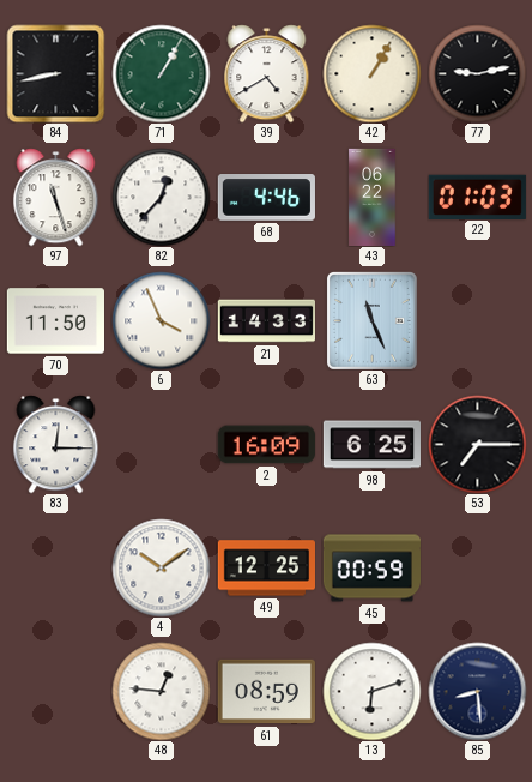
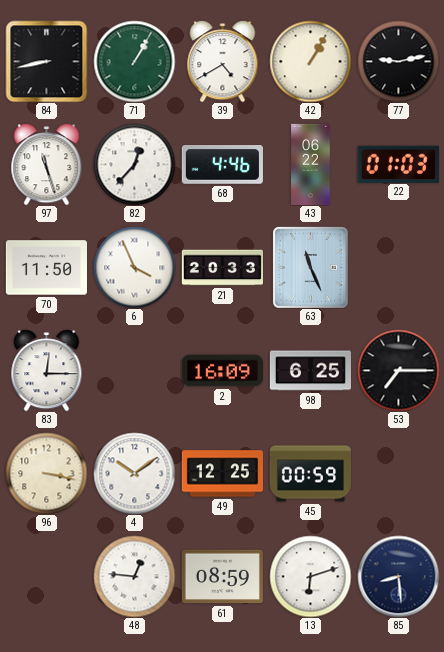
21: 14:33 -> 20:33
96: none -> 3:17
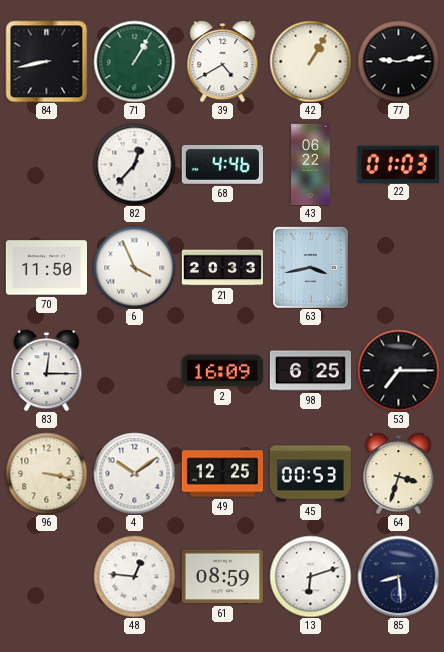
97: 11:27 -> none
63: 11:26 -> 3:43
45: 00:59 -> 00:53
64: none -> 3:33
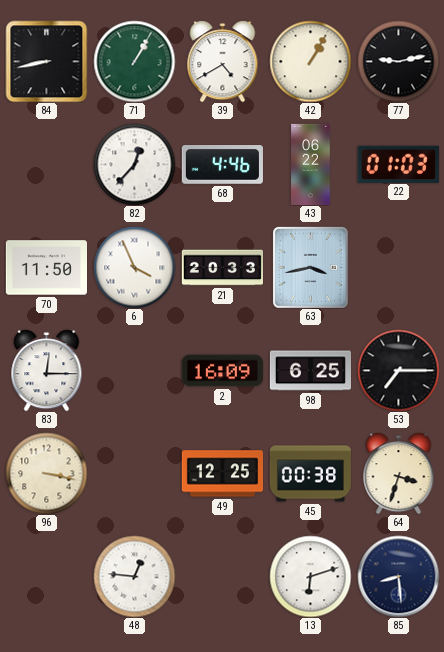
4: 10:09 -> none
45: 00:53 -> 00:38
61: 08:59 -> none
